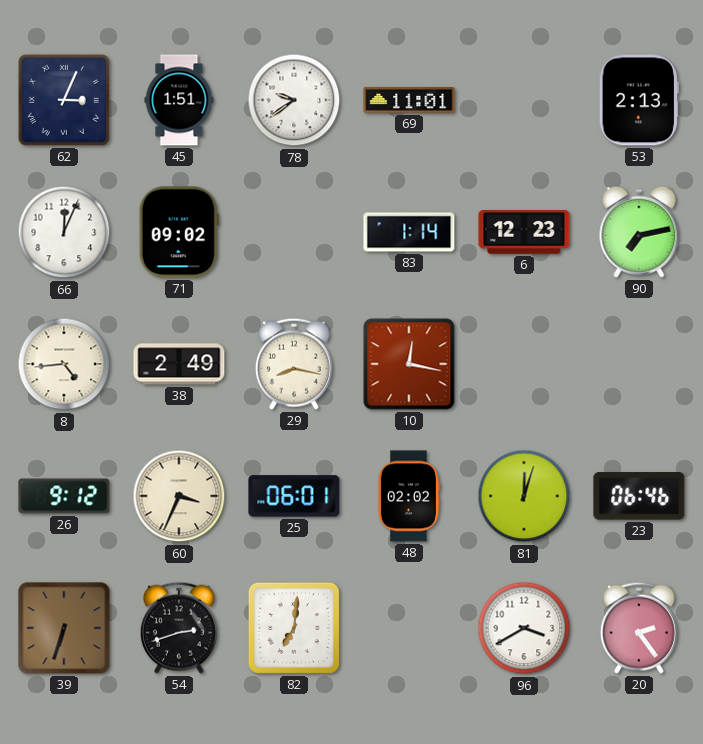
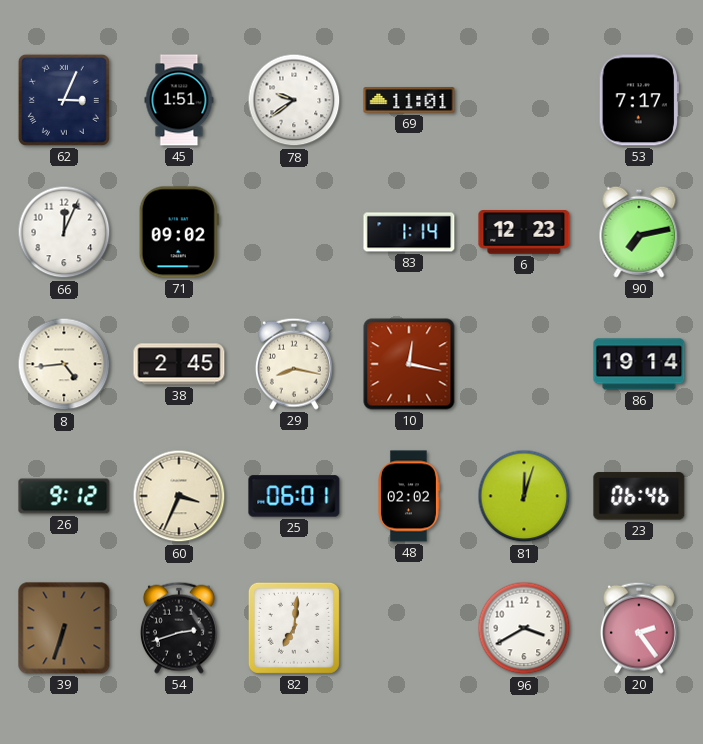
53: 2:13 -> 7:17
38: 2:49 -> 2:45
86: none -> 19:14
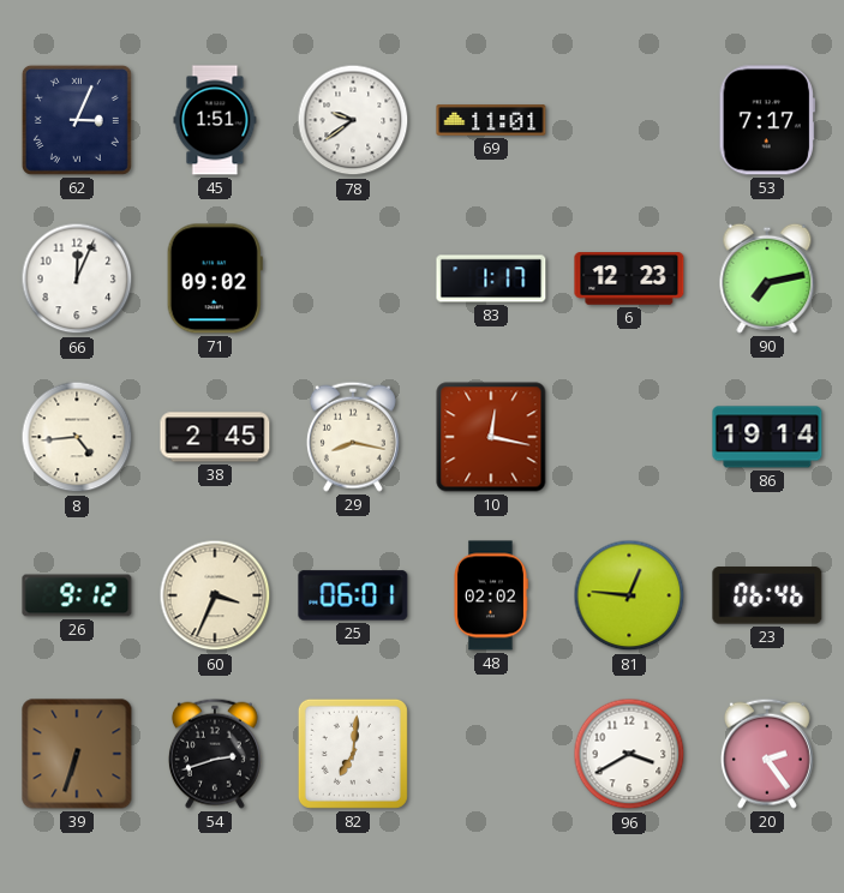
83: 1:14 -> 1:17
81: 12:03 -> 12:46
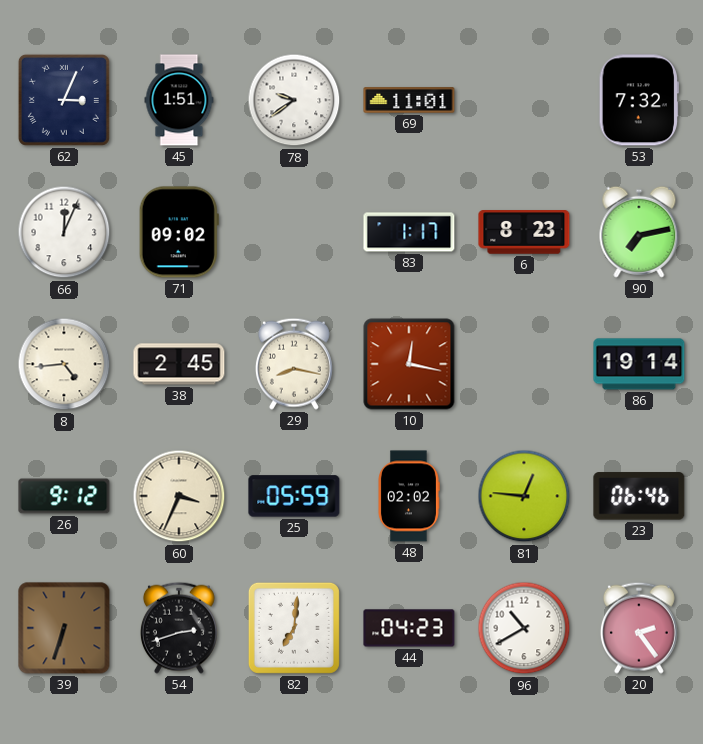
53: 7:17 -> 7:32
6: 12:23 -> 8:23
25: 06:01 -> 05:59
44: none -> 04:23
96: 3:40 -> 10:40
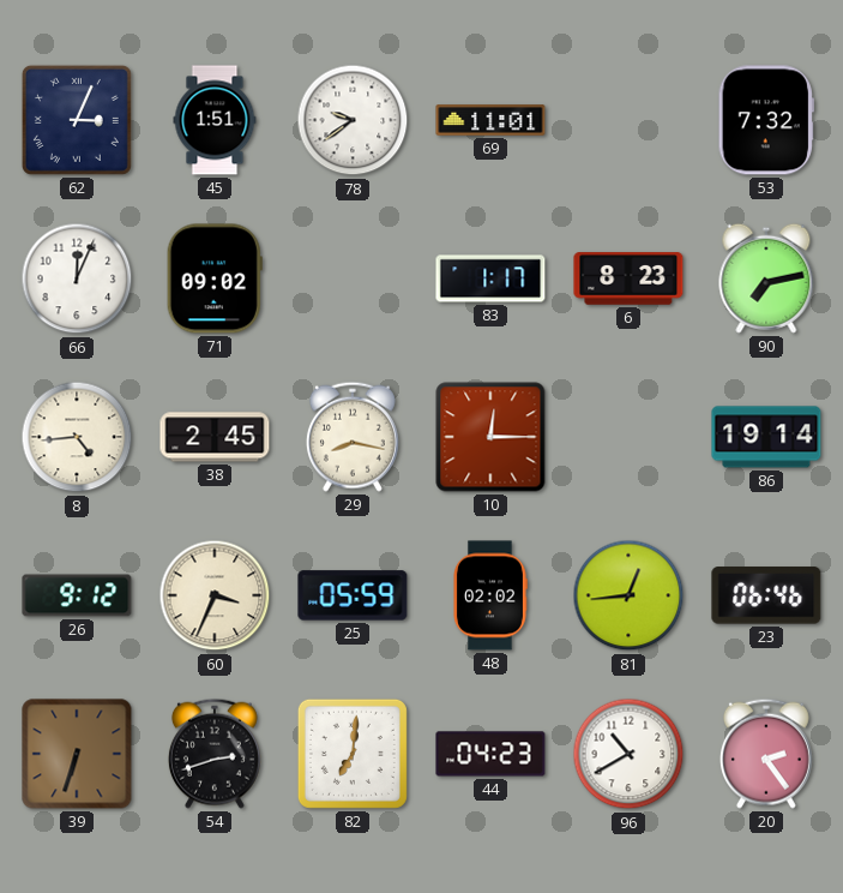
10: 12:17 -> 12:15
81: 12:46 -> 12:44
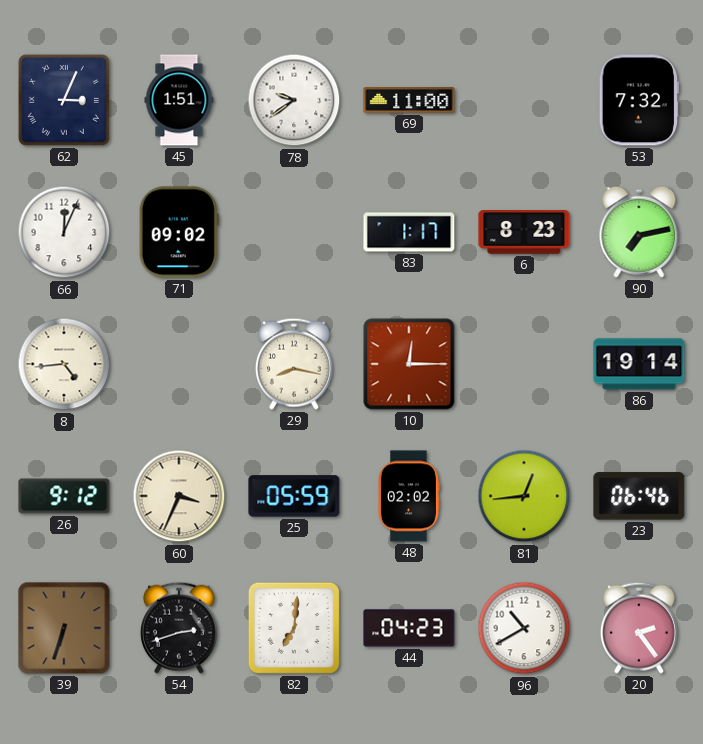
69: 11:01 -> 11:00
38: 2:45 -> none
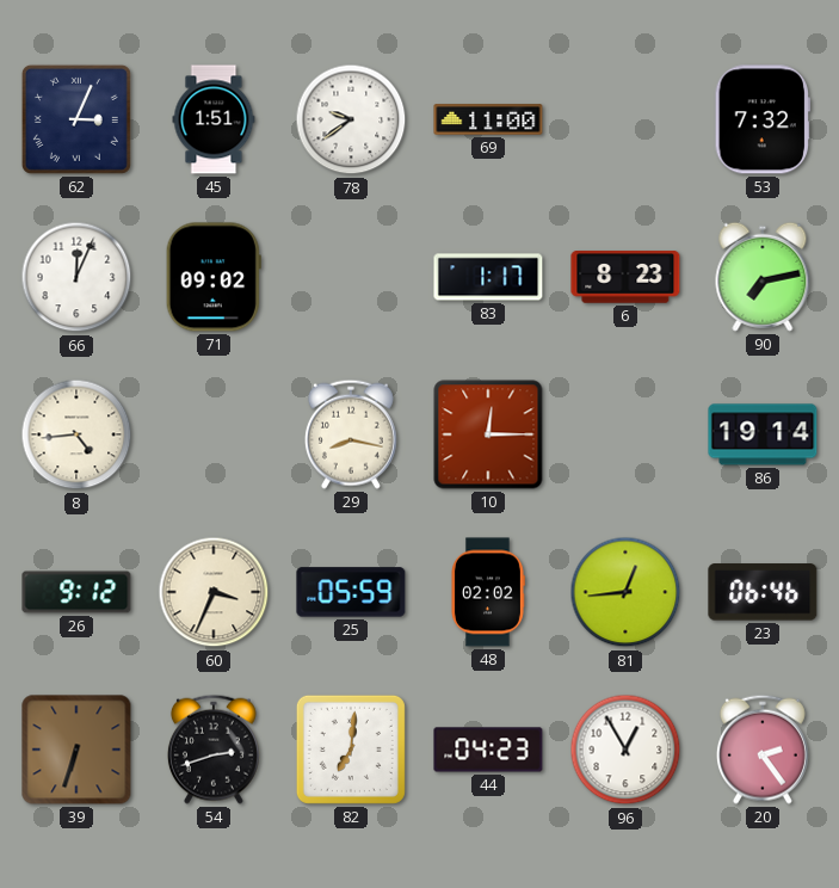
96: 10:40 -> 12:55
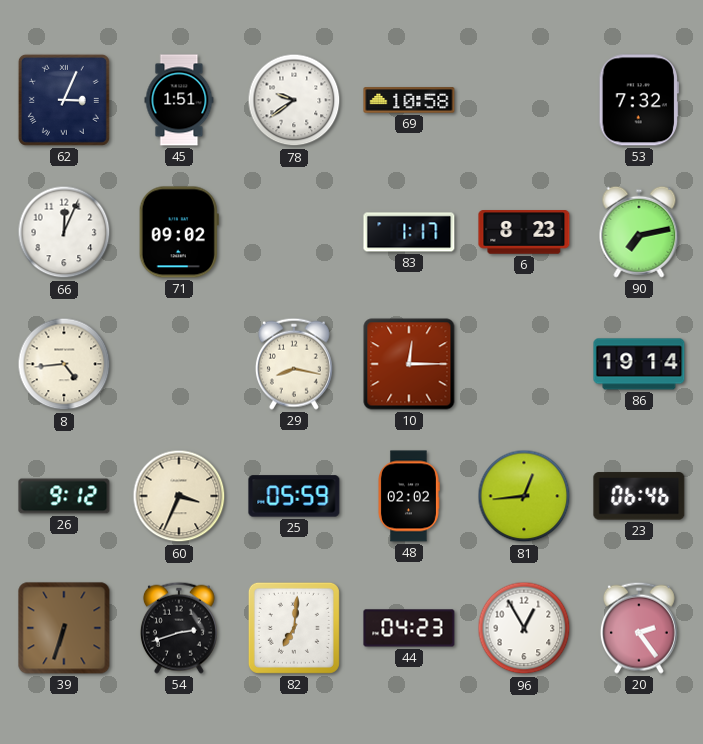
69: 11:00 -> 10:58
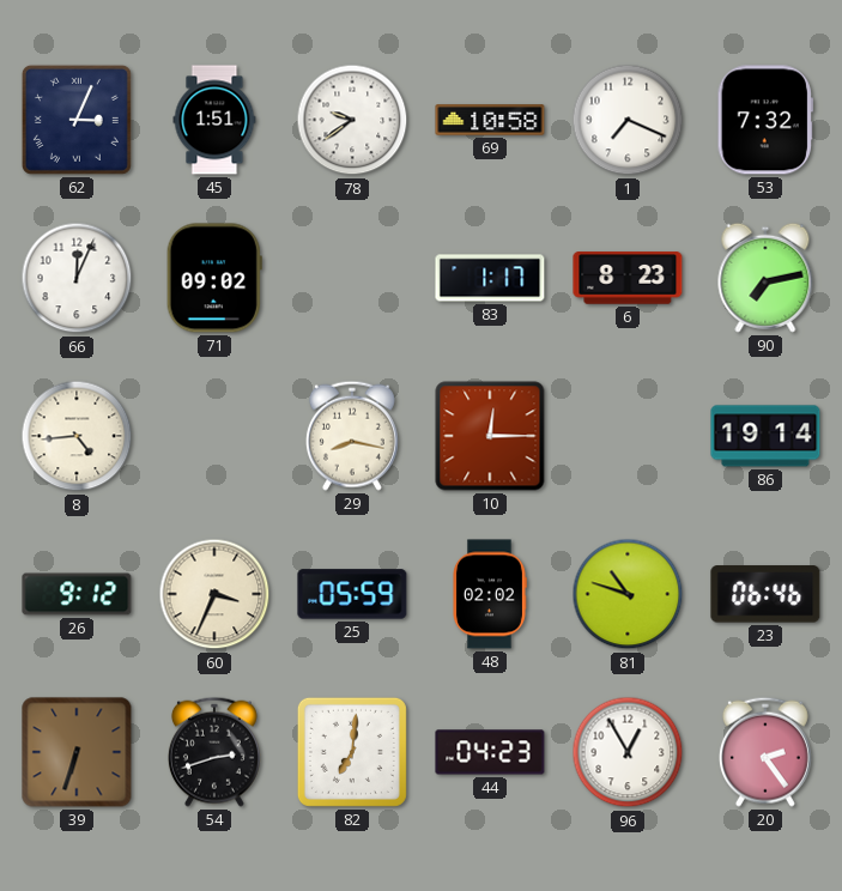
1: none -> 7:19
81: 12:44 -> 10:48
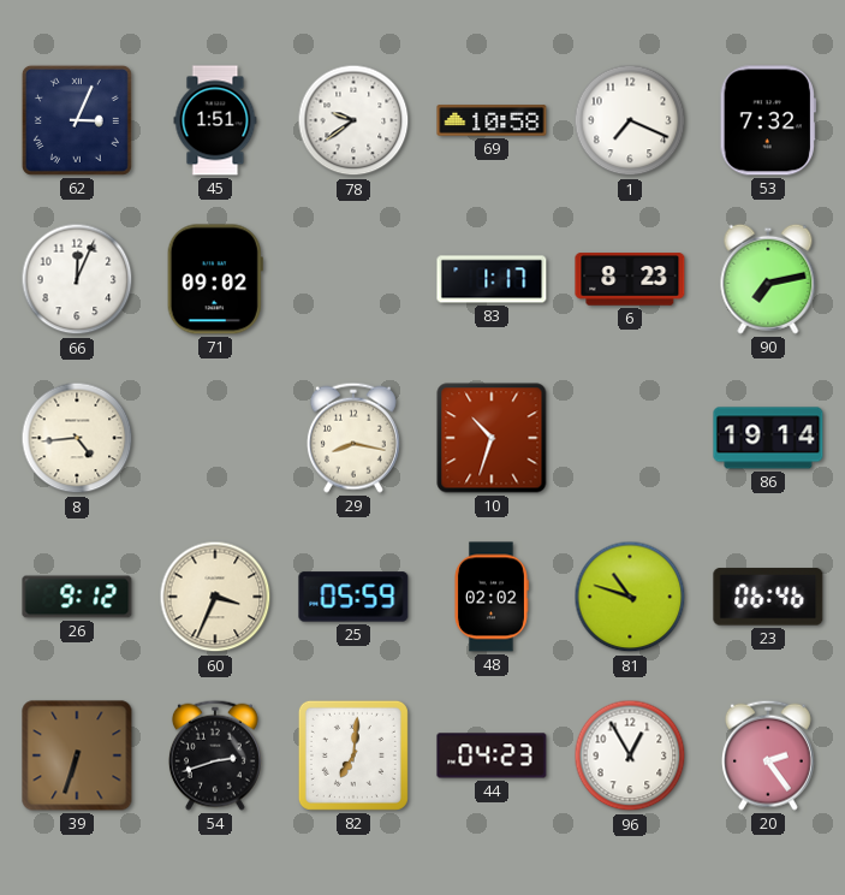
10: 12:15 -> 10:33
